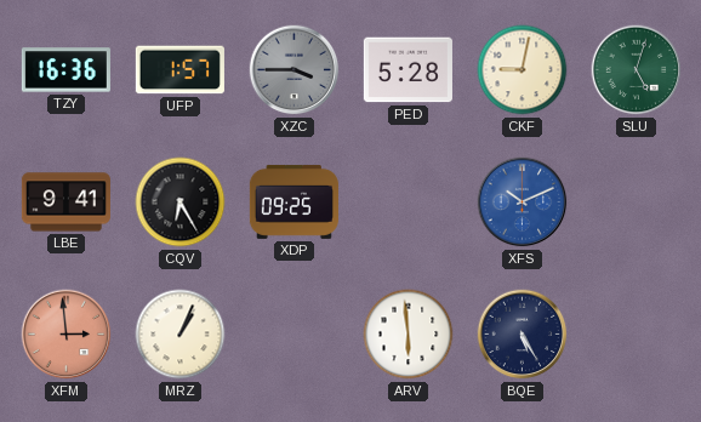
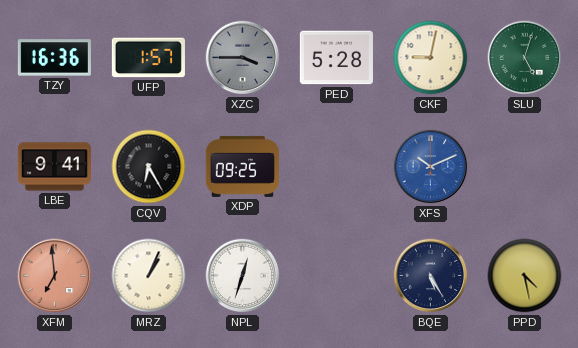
XFM: 2:59 -> 6:59
NPL: none -> 12:33
ARV: 5:59 -> none
PPD: none -> 4:28
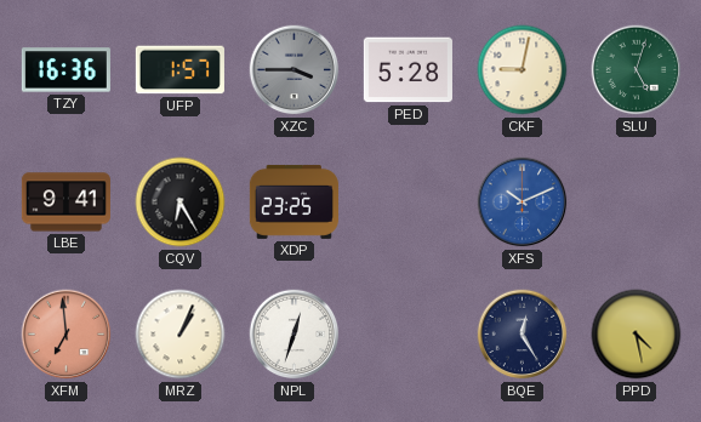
XDP: 09:25 -> 23:25
BQE: 5:25 -> 12:25
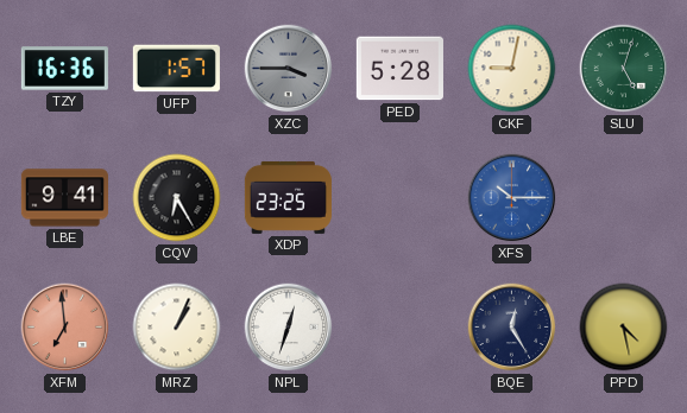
XFS: 10:11 -> 10:15
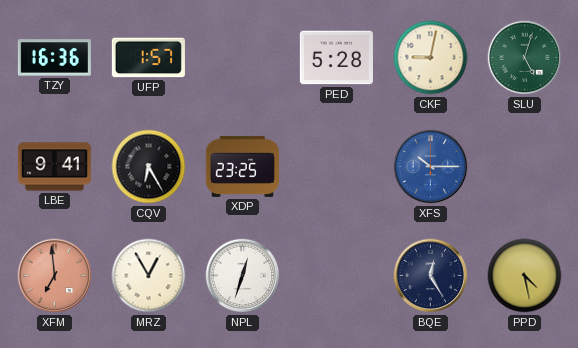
XZC: 3:45 -> none
MRZ: 1:04 -> 12:55
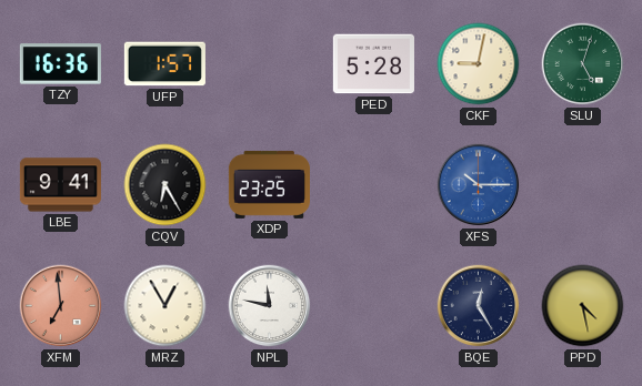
NPL: 12:33 -> 11:47
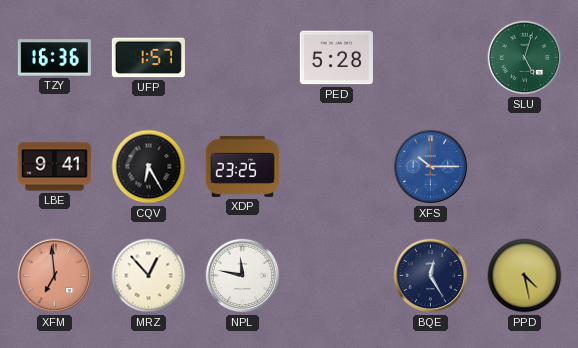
CKF: 9:02 -> none
MRZ: 12:55 -> 12:53
